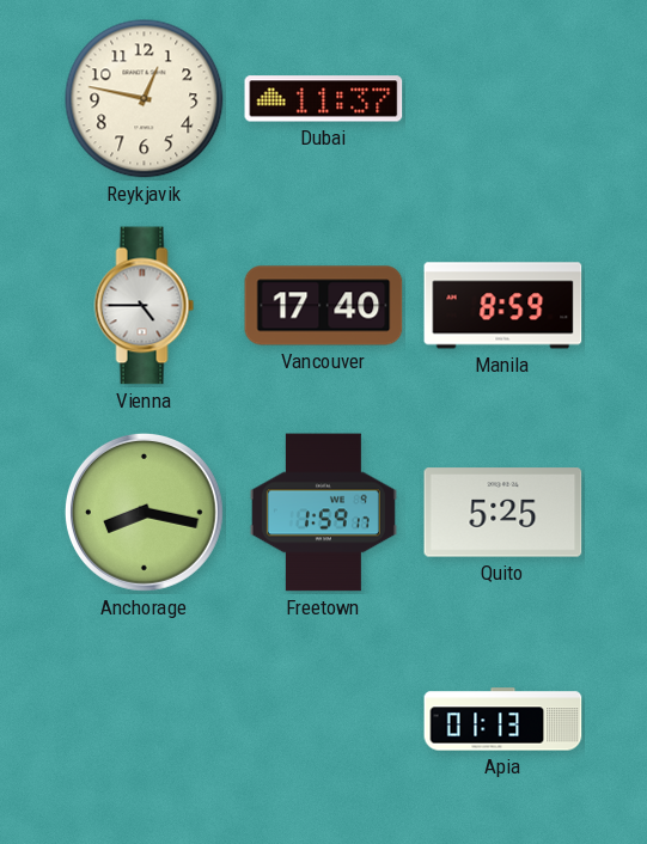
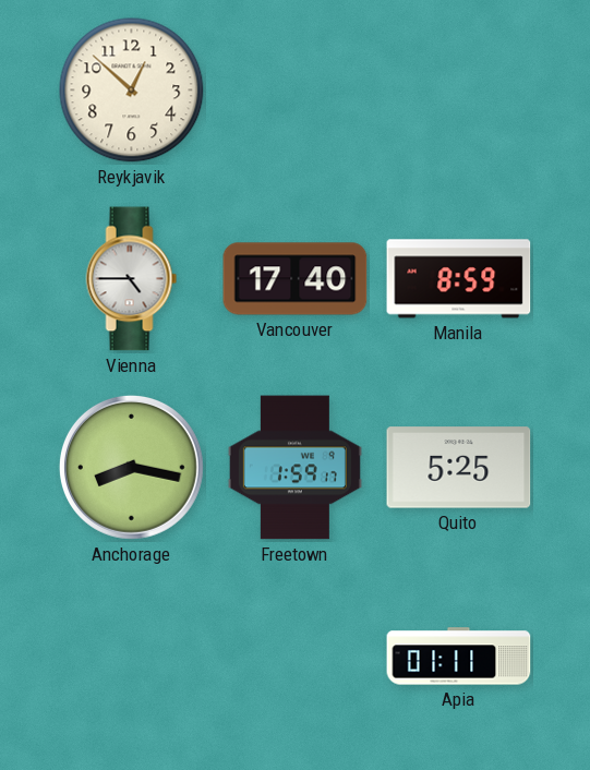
Reykjavik: 12:47 -> 12:52
Dubai: 11:37 -> none
Apia: 01:13 -> 01:11
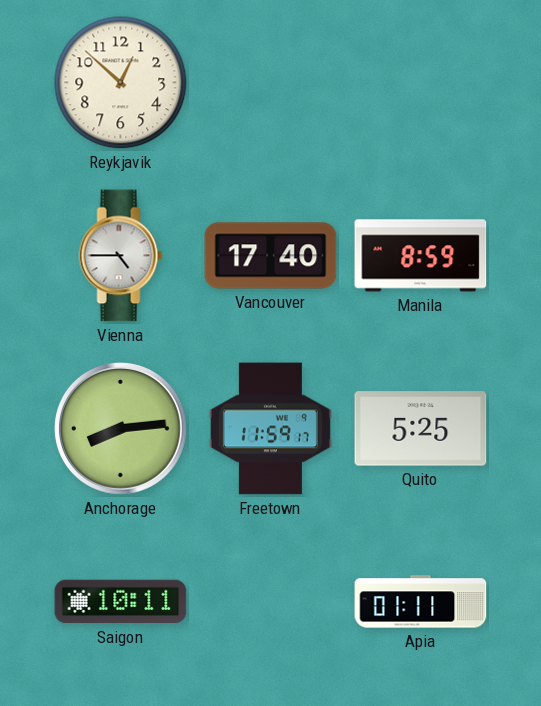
Anchorage: 8:17 -> 8:14
Freetown: 1:59 -> 11:59
Saigon: none -> 10:11
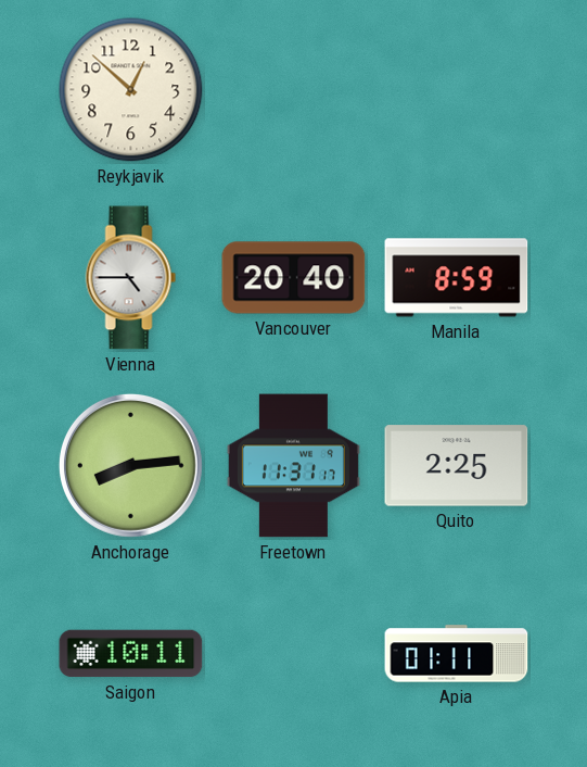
Vancouver: 17:40 -> 20:40
Freetown: 11:59 -> 11:31
Quito: 5:25 -> 2:25
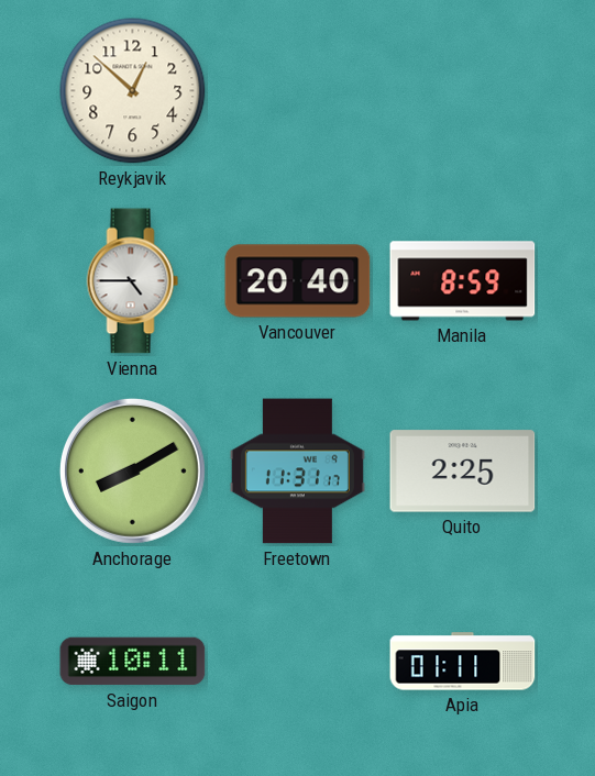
Anchorage: 8:14 -> 8:10
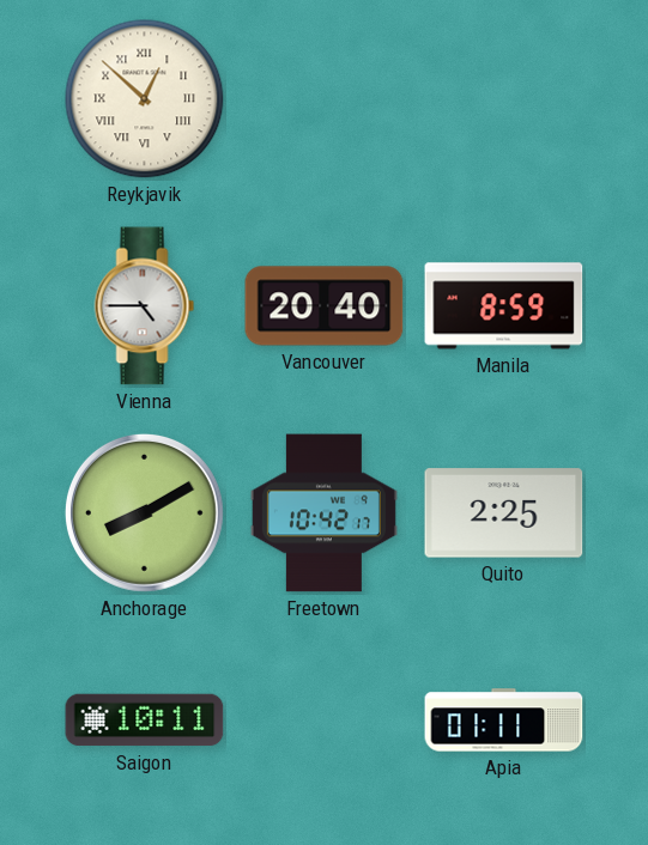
Reykjavik numerals: Arabic -> Roman
Freetown: 11:31 -> 10:42
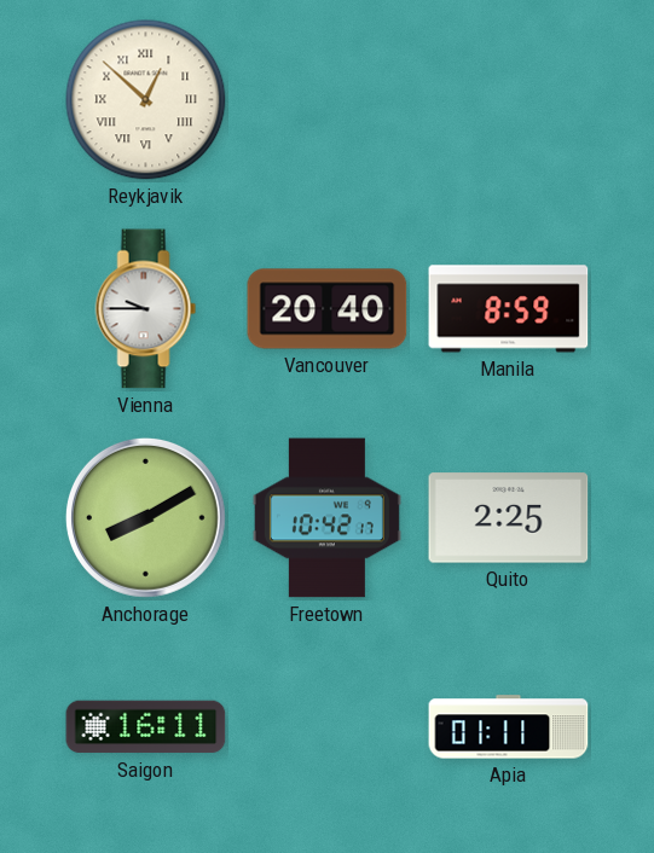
Vienna: 4:45 -> 9:45
Saigon: 10:11 -> 16:11
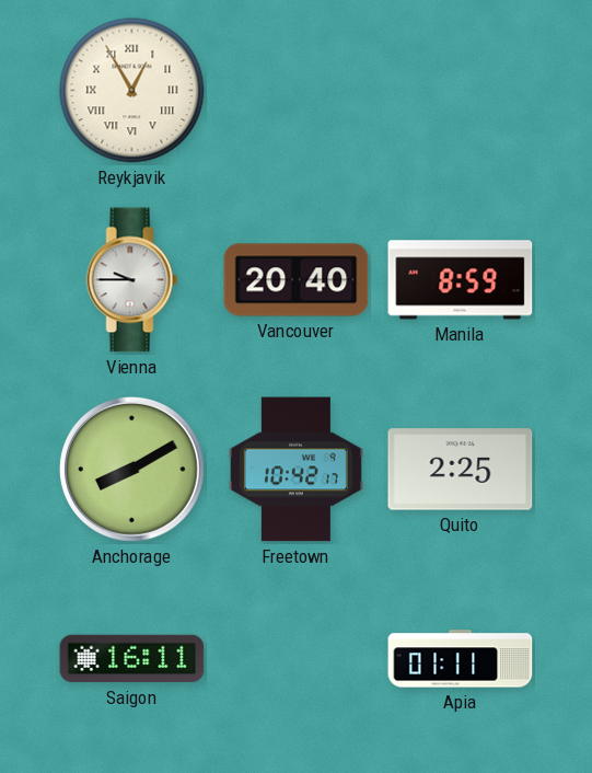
Reykjavik: 12:52 -> 12:55
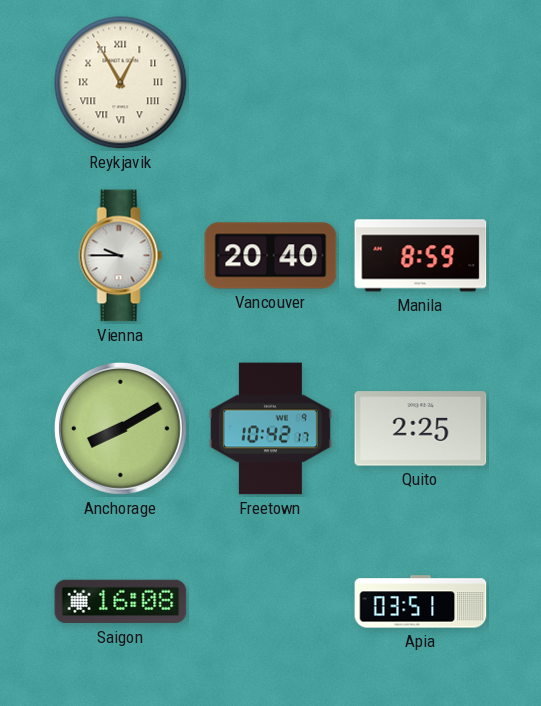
Saigon: 16:11 -> 16:08
Apia: 01:11 -> 03:51
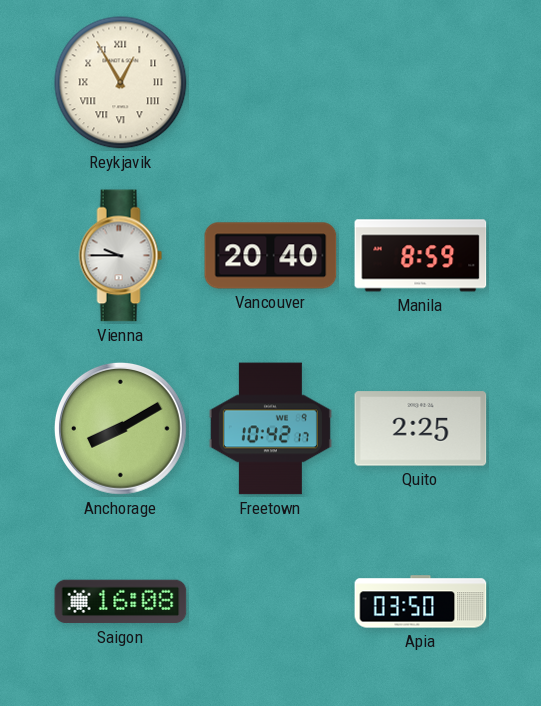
Apia: 03:51 -> 03:50
